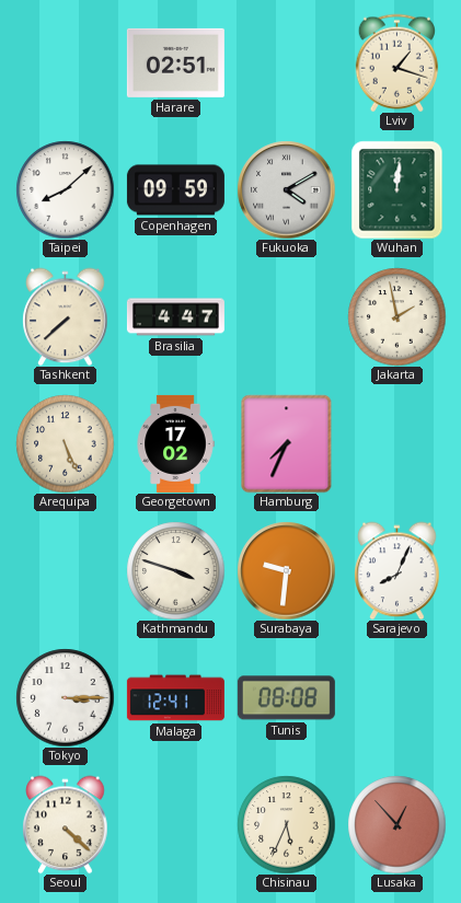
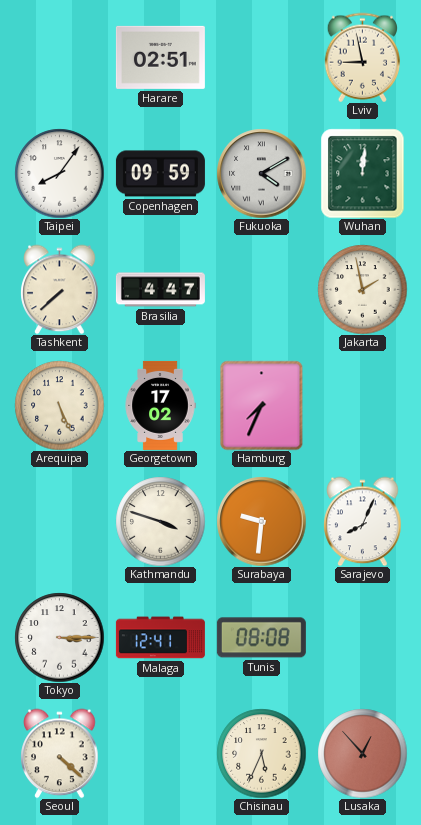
Lviv: 1:18 -> 8:58
Taipei: 8:08 -> 8:06
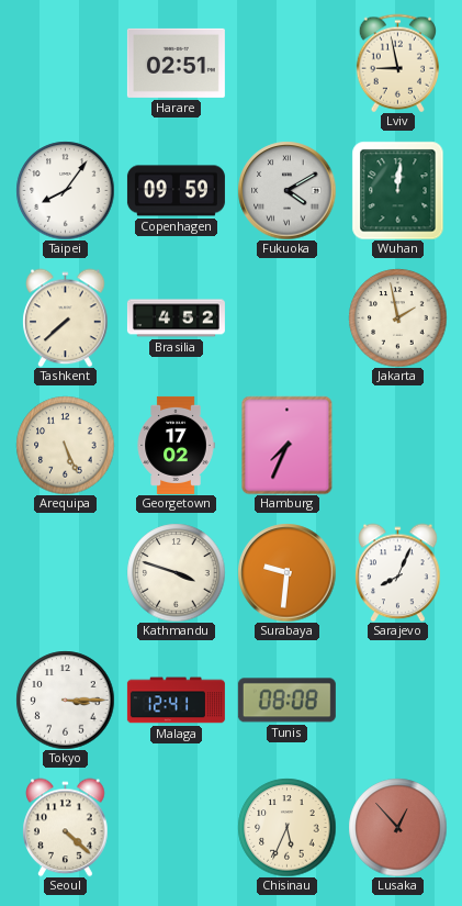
Brasilia: 4:47 -> 4:52
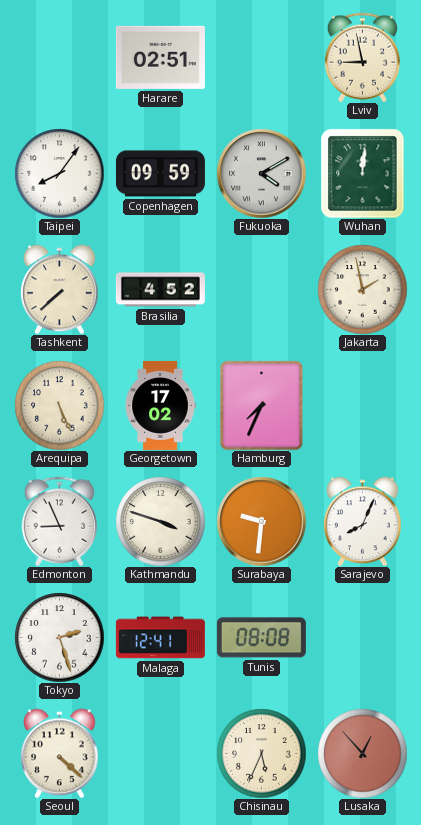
Edmonton: none -> 8:56
Tokyo: 3:15 -> 2:27
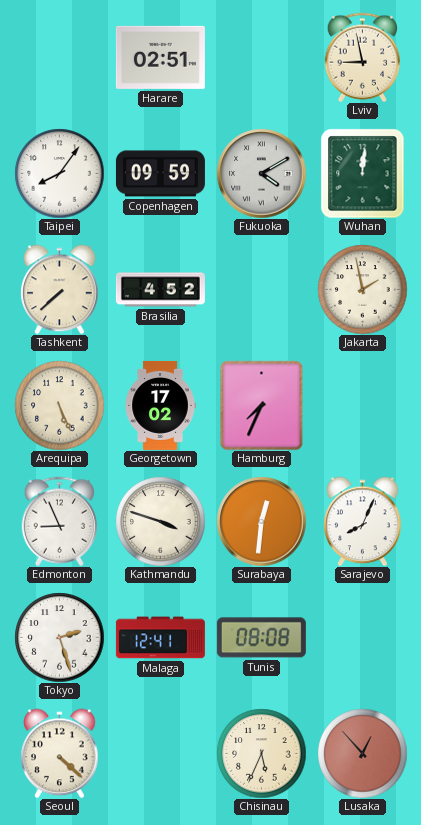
Surabaya: 9:31 -> 12:31
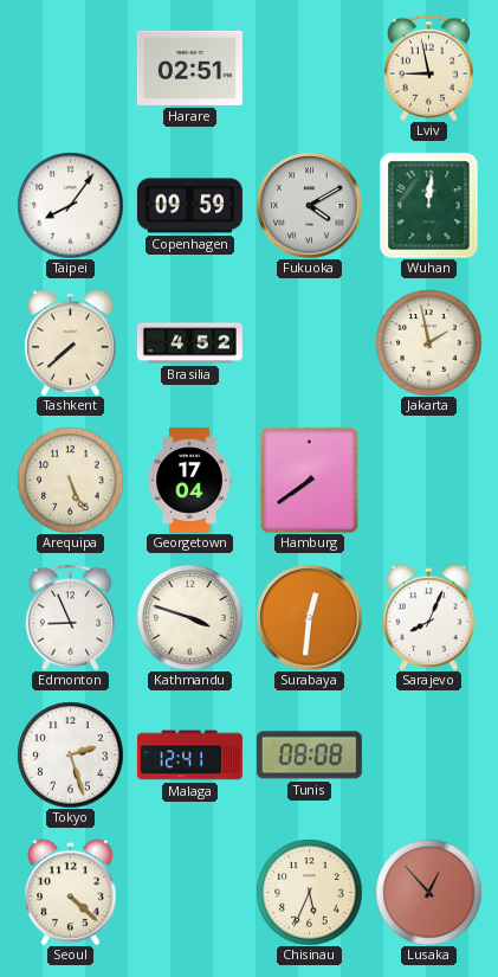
Georgetown: 17:02 -> 17:04
Hamburg: 7:34 -> 7:39
